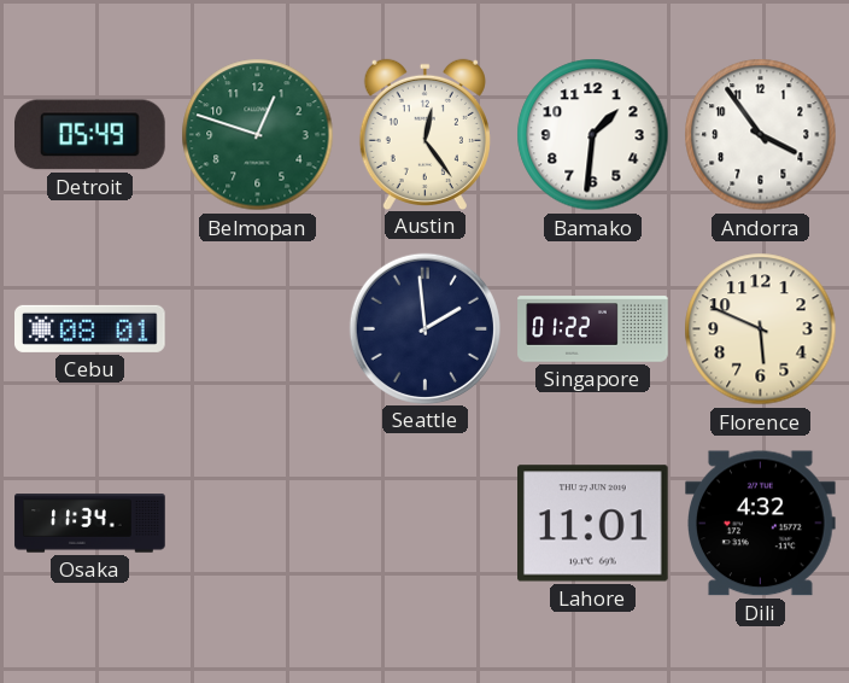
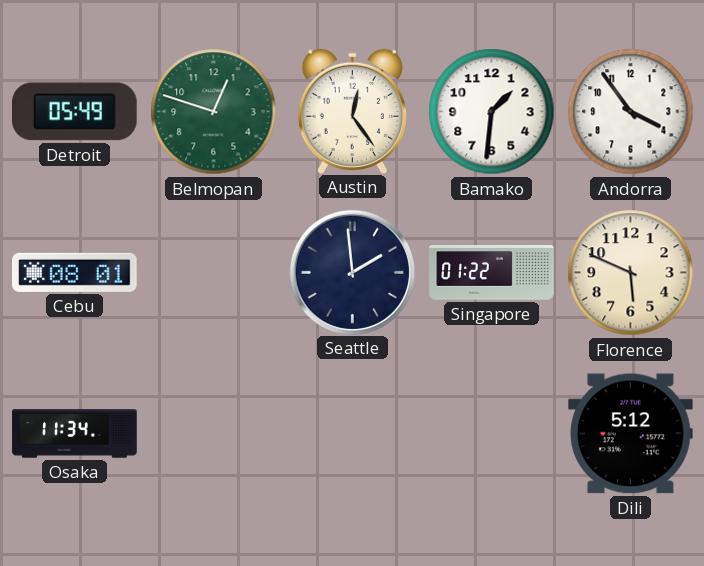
Lahore: 11:01 -> none
Dili: 4:32 -> 5:12
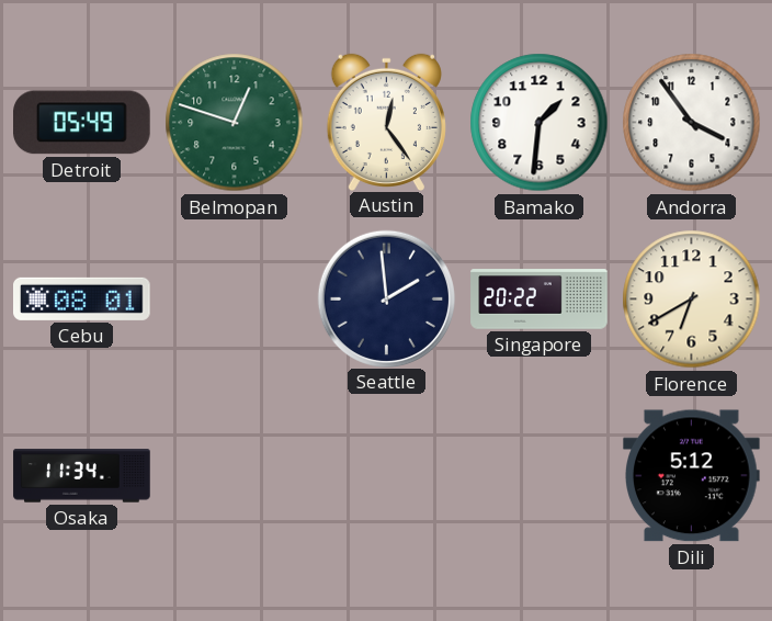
Singapore: 01:22 -> 20:22
Florence: 5:49 -> 6:40
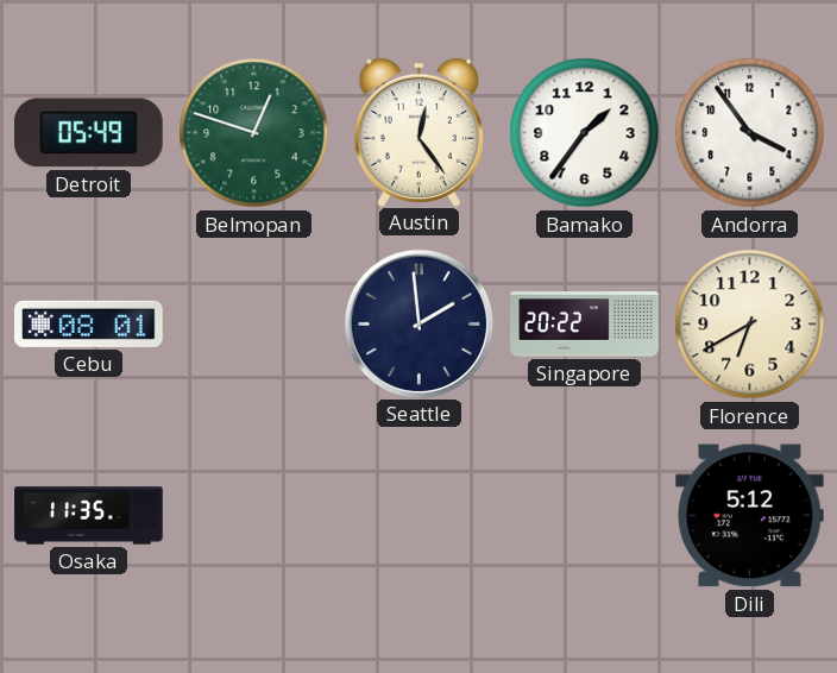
Bamako: 1:31 -> 1:36
Osaka: 11:34 -> 11:35
